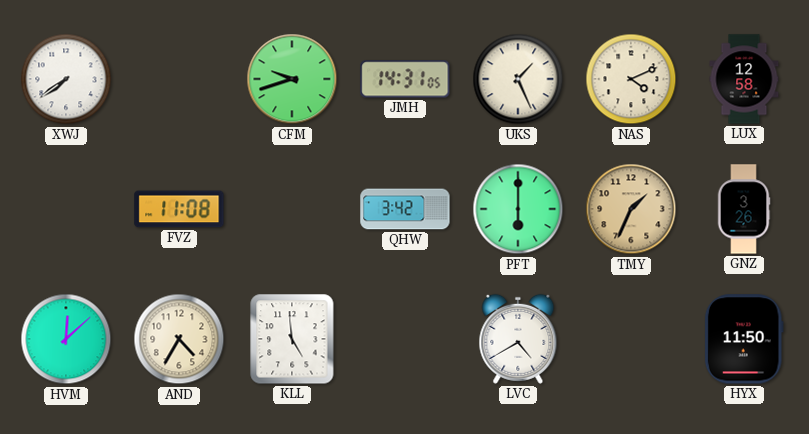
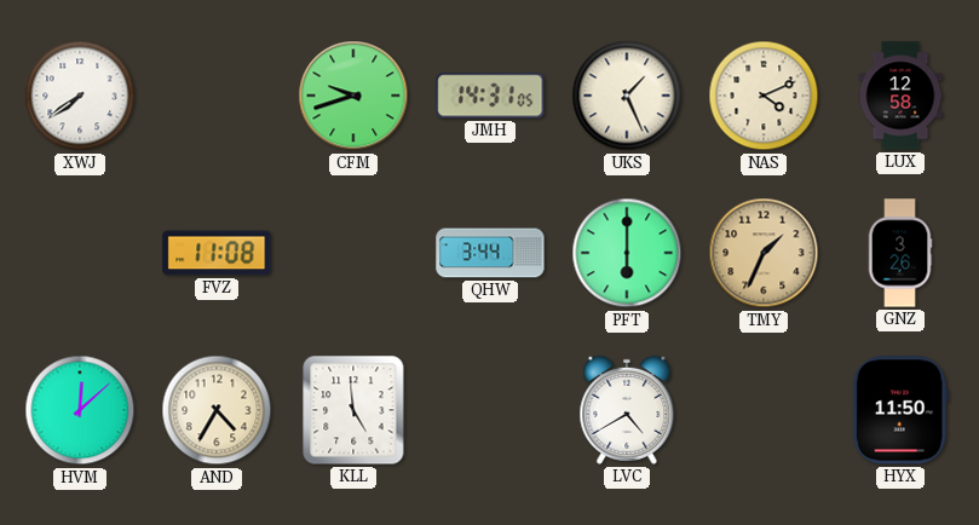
QHW: 3:42 -> 3:44
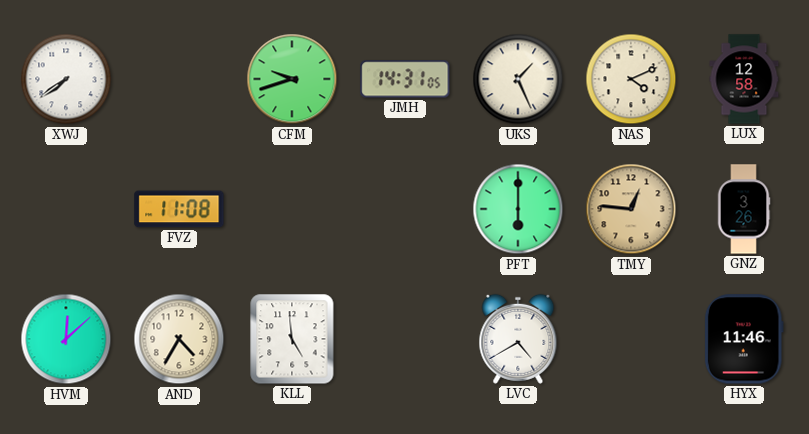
QHW: 3:44 -> none
TMY: 1:34 -> 12:46
HYX: 11:50 -> 11:46
